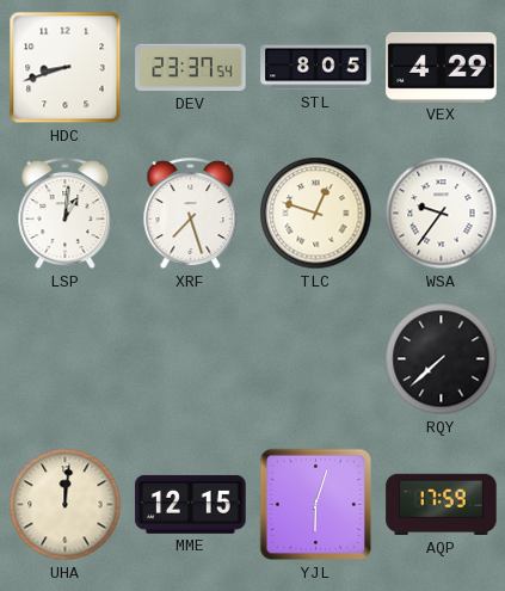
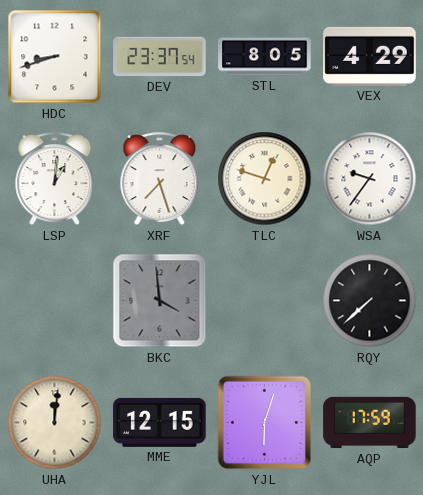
BKC: none -> 3:59
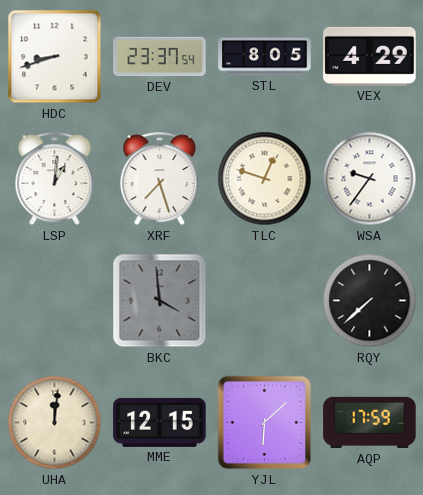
YJL: 6:03 -> 6:08
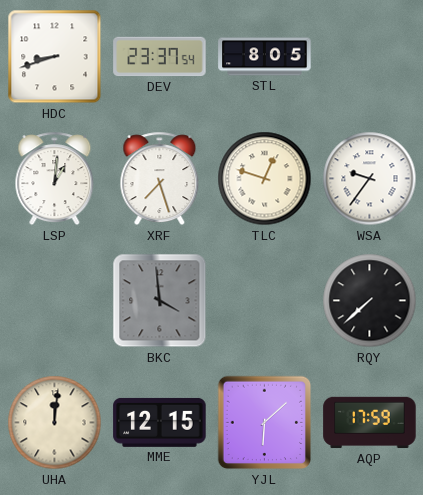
VEX: 4:29 -> none
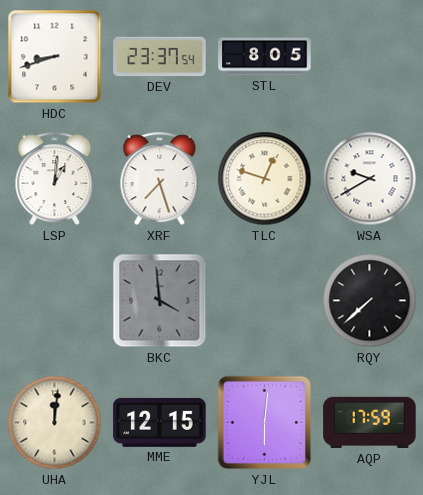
WSA: 9:36 -> 9:40
YJL: 6:08 -> 6:01
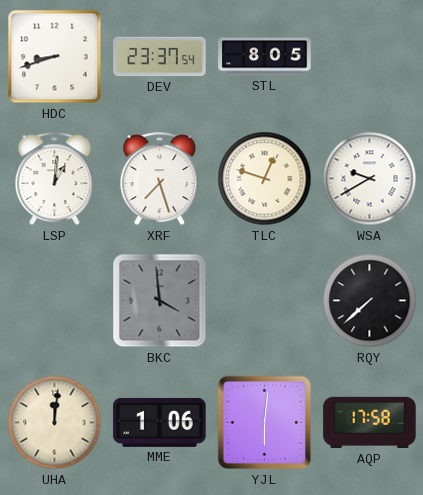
MME: 12:15 -> 1:06
AQP: 17:59 -> 17:58
